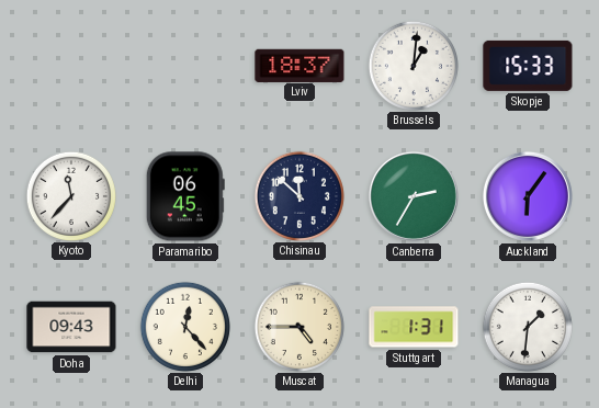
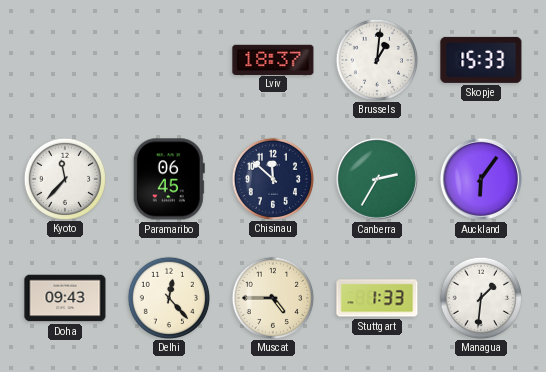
Stuttgart: 1:31 -> 1:33
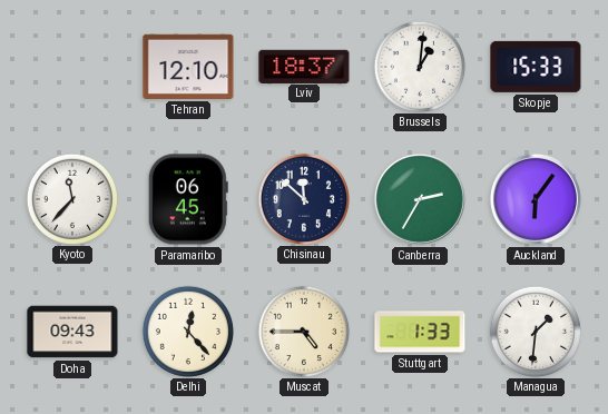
Tehran: none -> 12:10
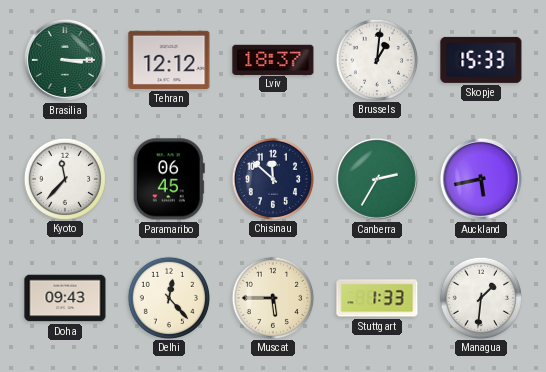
Brasilia: none -> 3:15
Tehran: 12:10 -> 12:12
Auckland: 6:06 -> 5:43
Muscat: 4:45 -> 5:45
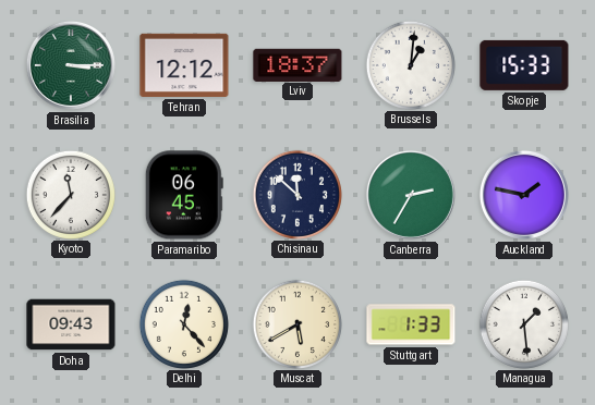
Auckland: 5:43 -> 1:47
Muscat: 5:45 -> 5:40
Managua: 1:31 -> 1:29
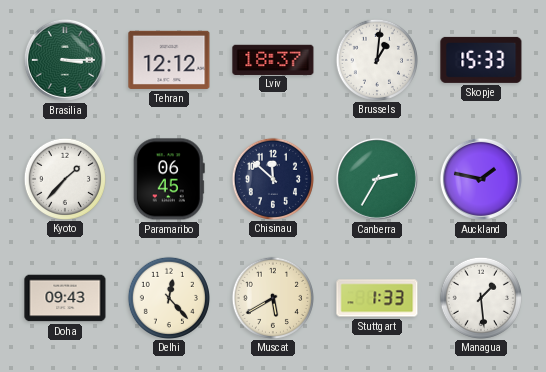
Kyoto: 11:37 -> 1:37
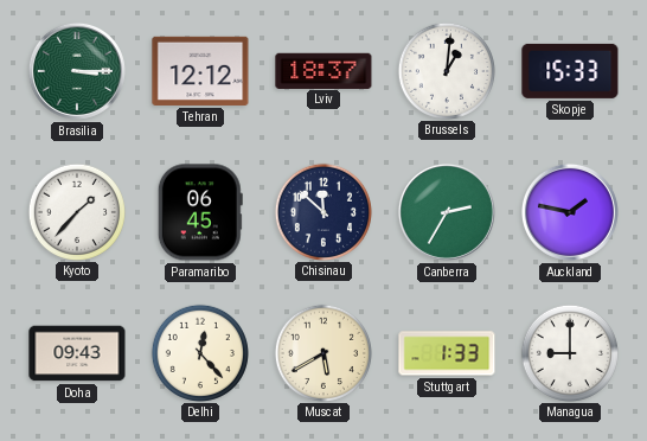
Managua: 1:29 -> 9:00
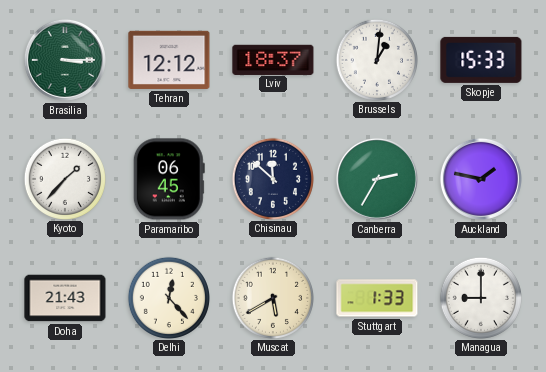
Doha: 09:43 -> 21:43
